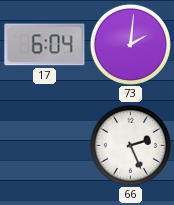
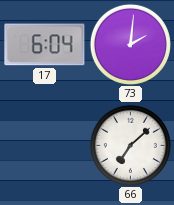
66: 2:26 -> 7:08
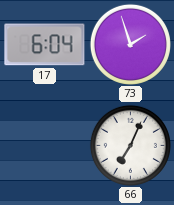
73: 2:01 -> 1:57
66: 7:08 -> 7:04
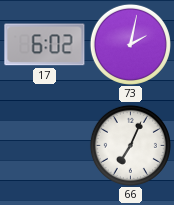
17: 6:04 -> 6:02
73: 1:57 -> 2:02
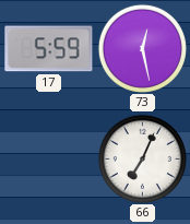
17: 6:02 -> 5:59
73: 2:02 -> 12:28
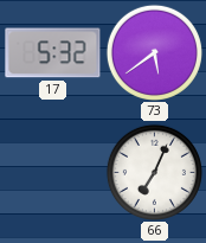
17: 5:59 -> 5:32
73: 12:28 -> 5:39
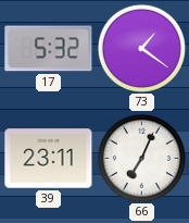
73: 5:39 -> 1:21
39: none -> 23:11
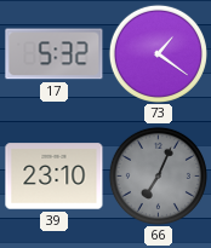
39: 23:11 -> 23:10
66 dial: white -> grey
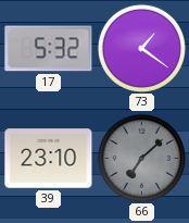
66: 7:04 -> 7:08
